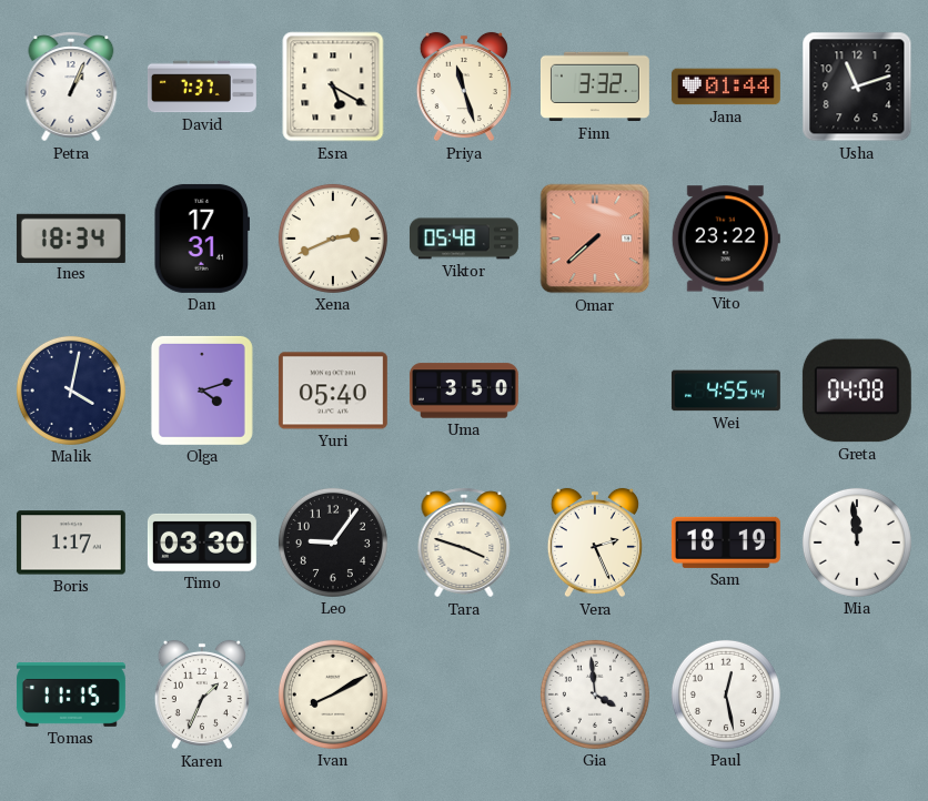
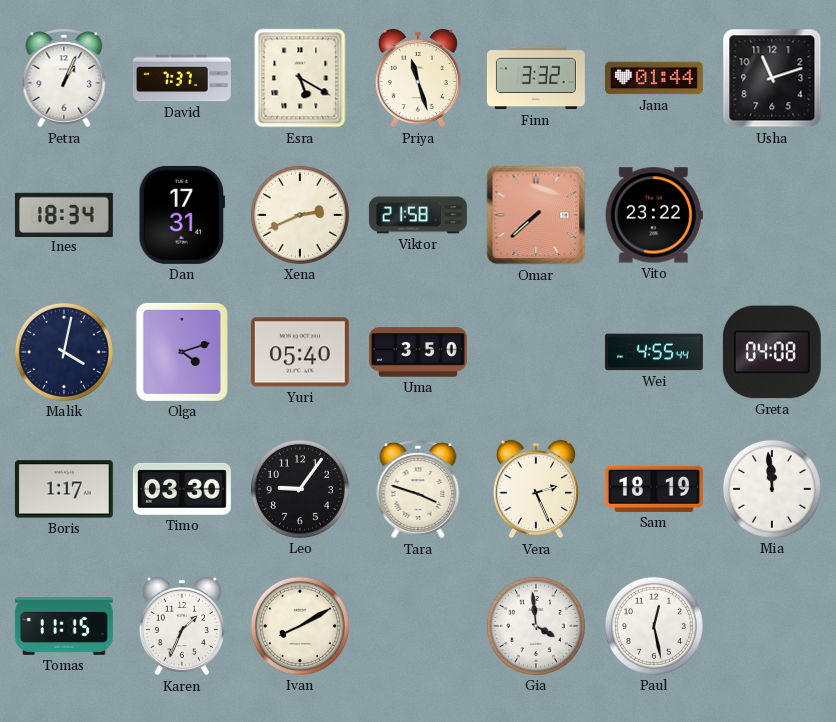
Viktor: 05:48 -> 21:58
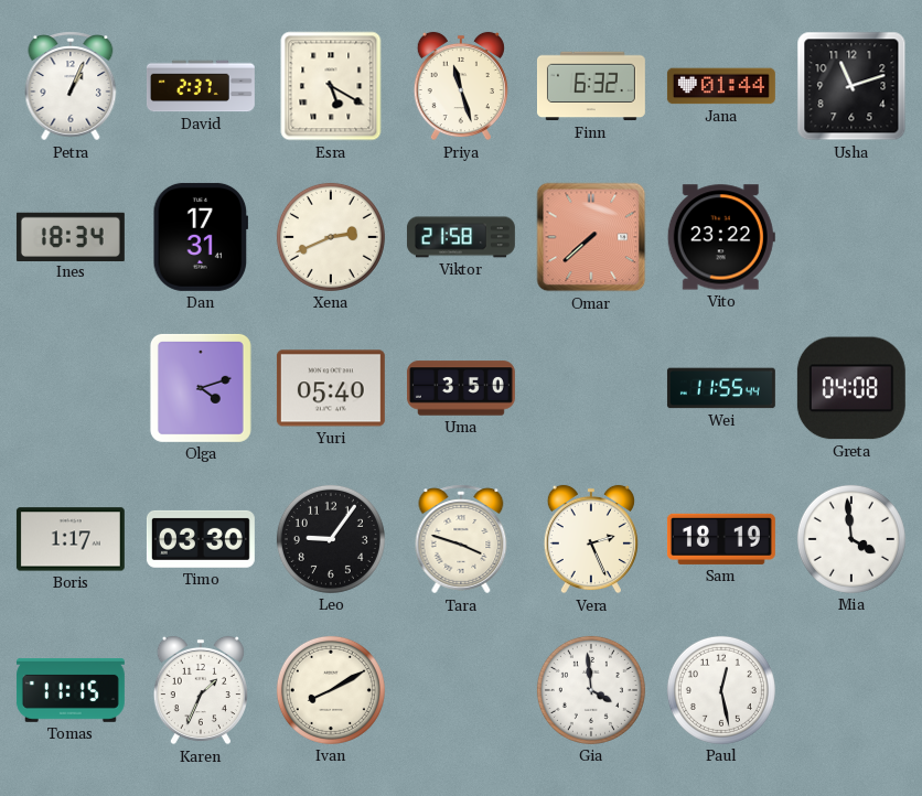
David: 7:37 -> 2:37
Finn: 3:32 -> 6:32
Malik: 4:02 -> none
Wei: 4:55 -> 11:55
Mia: 11:59 -> 3:59
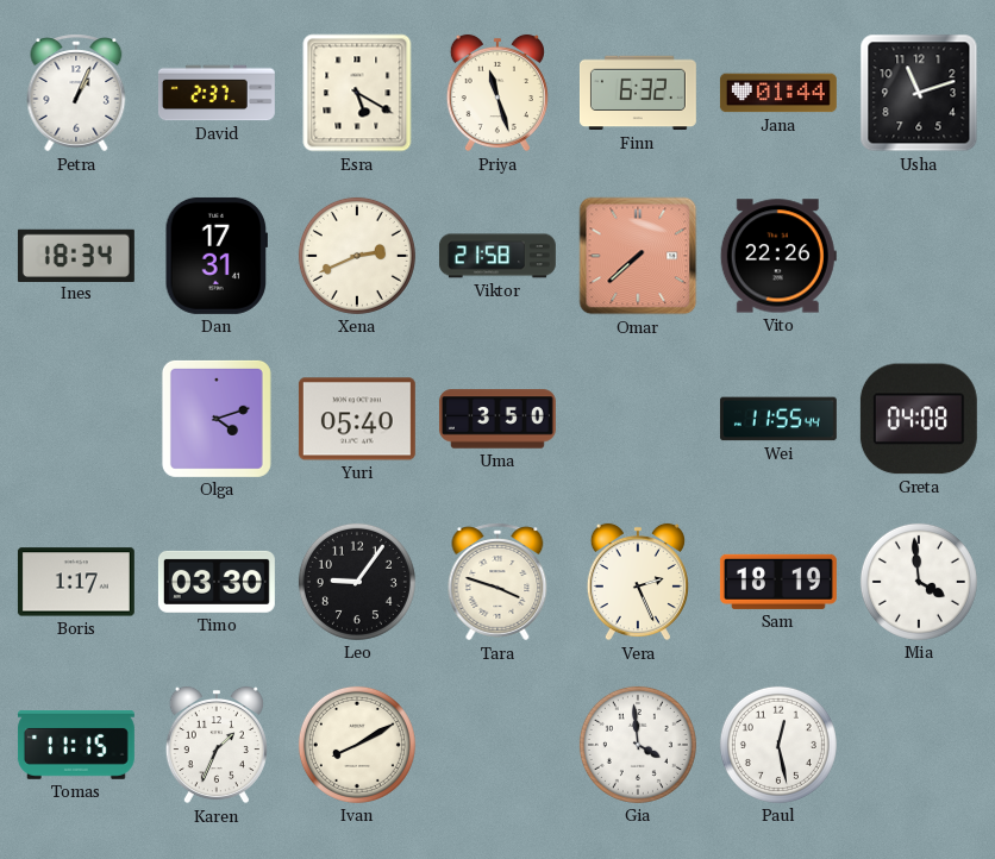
Vito: 23:22 -> 22:26
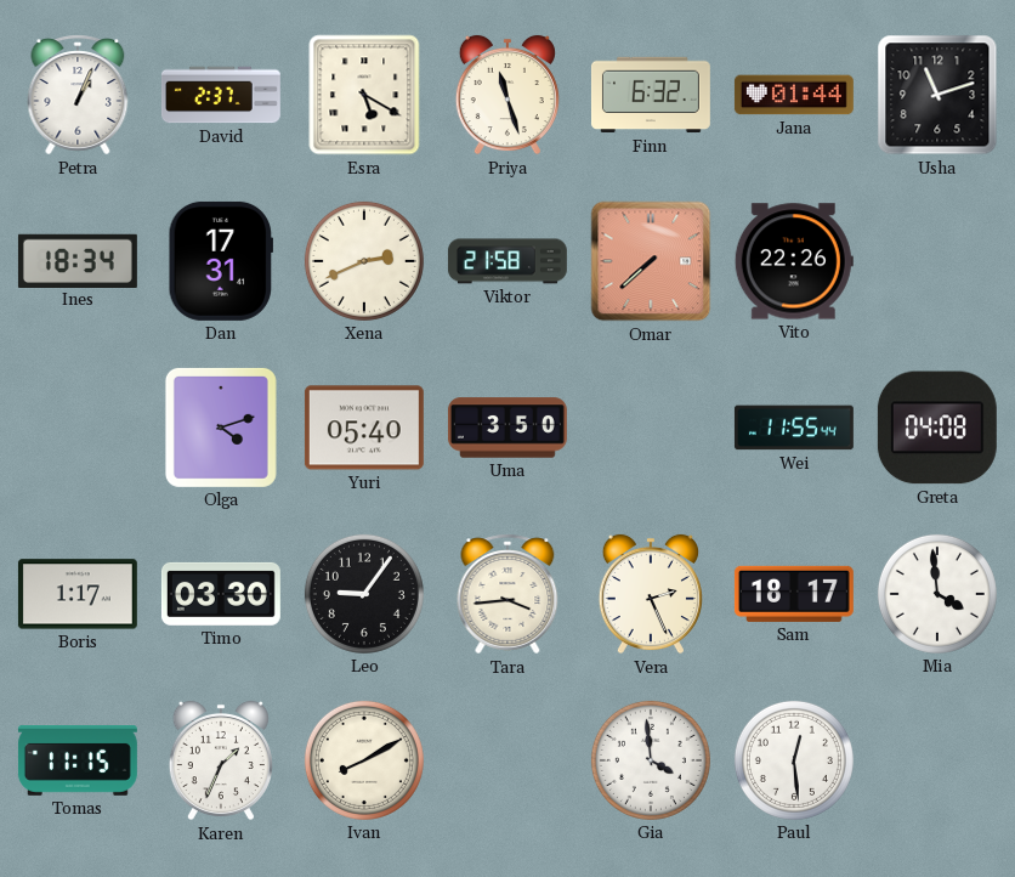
Tara: 3:48 -> 3:44
Sam: 18:19 -> 18:17
Paul: 12:28 -> 12:29
